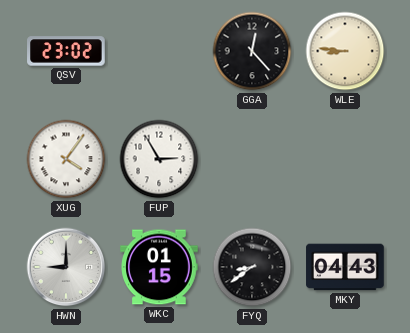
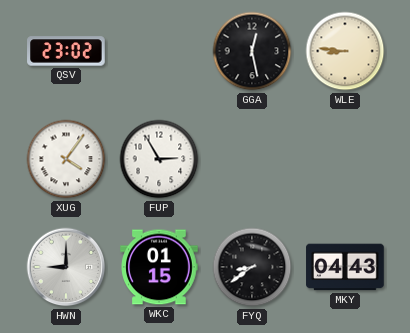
GGA: 12:23 -> 12:28
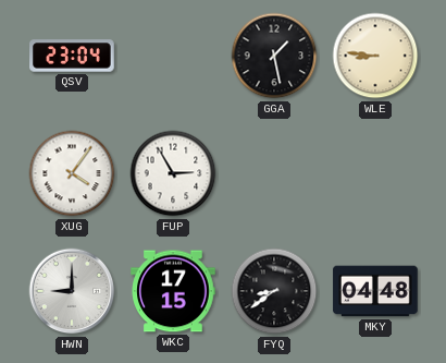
QSV: 23:02 -> 23:04
GGA: 12:28 -> 1:28
WKC: 01:15 -> 17:15
MKY: 04:43 -> 04:48
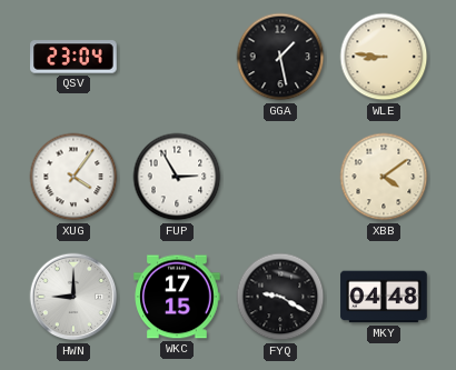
XBB: none -> 4:09
FYQ: 8:39 -> 9:20
